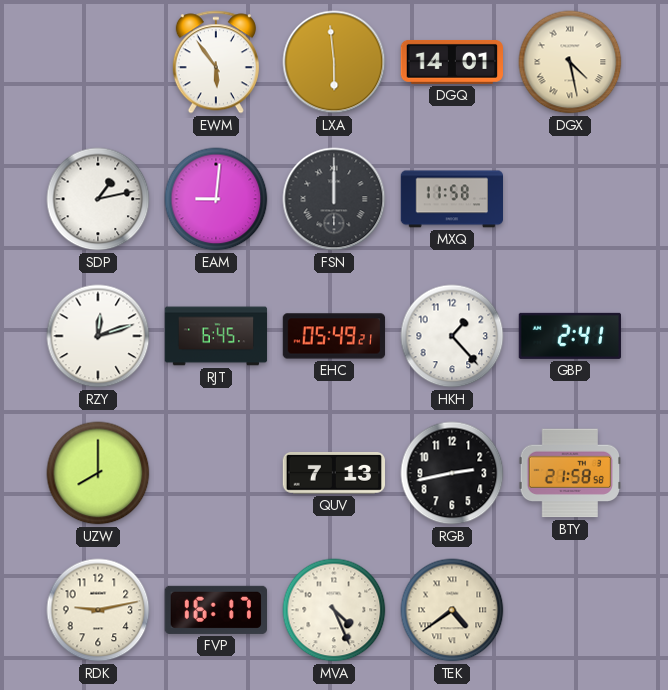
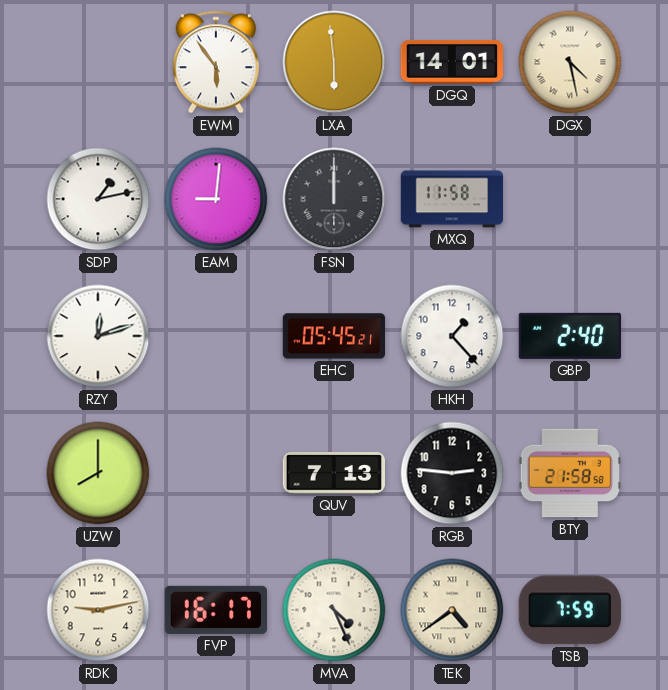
RJT: 6:45 -> none
EHC: 05:49 -> 05:45
GBP: 2:41 -> 2:40
RGB: 2:43 -> 2:46
TSB: none -> 7:59
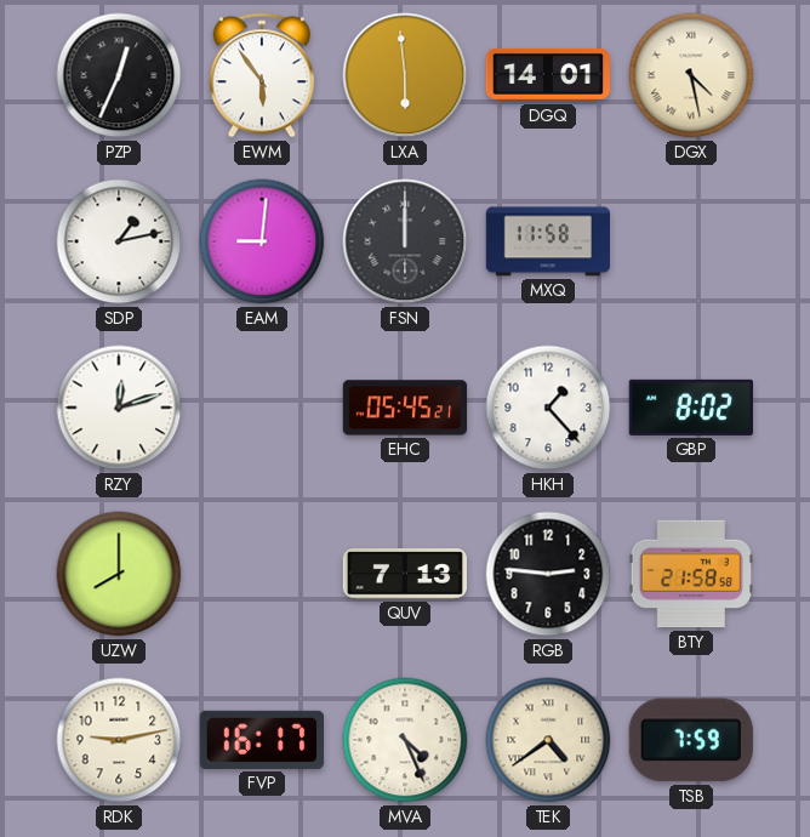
PZP: none -> 12:34
GBP: 2:40 -> 8:02
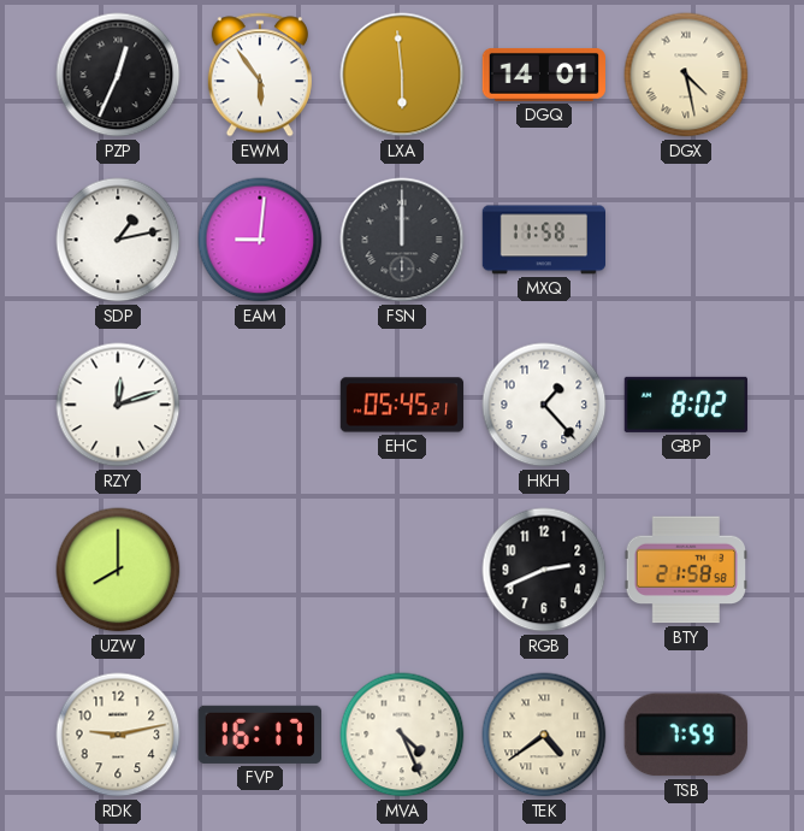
QUV: 7:13 -> none
RGB: 2:46 -> 2:41
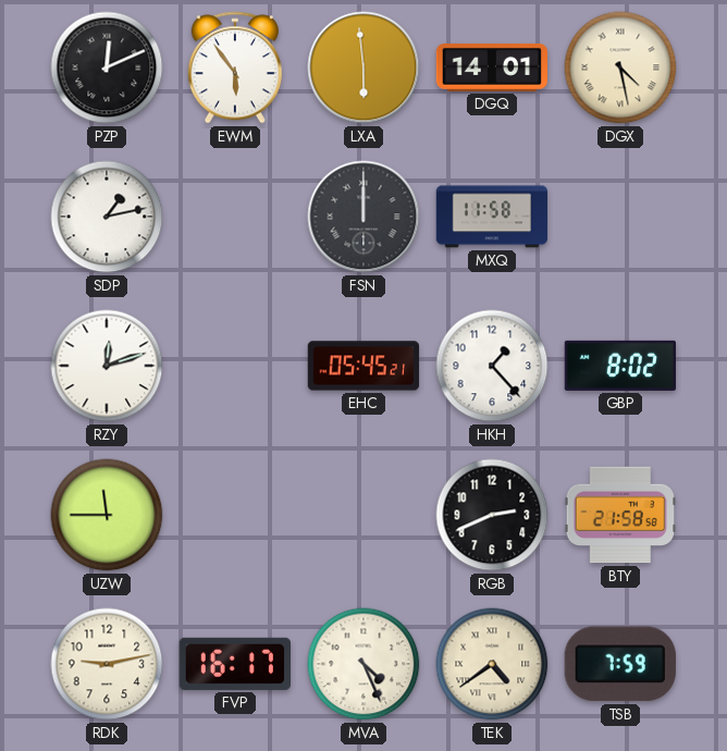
PZP: 12:34 -> 12:11
EAM: 9:01 -> none
UZW: 8:00 -> 11:45
